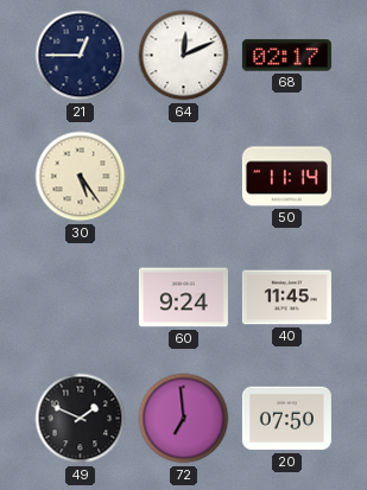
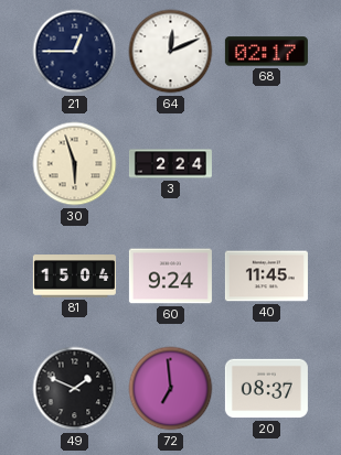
30: 5:24 -> 5:57
3: none -> 2:24
50: 11:14 -> none
81: none -> 15:04
20: 07:50 -> 08:37
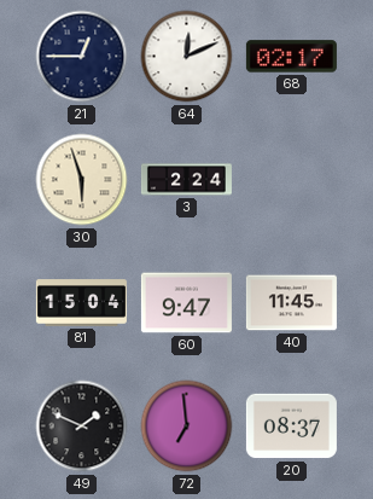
60: 9:24 -> 9:47
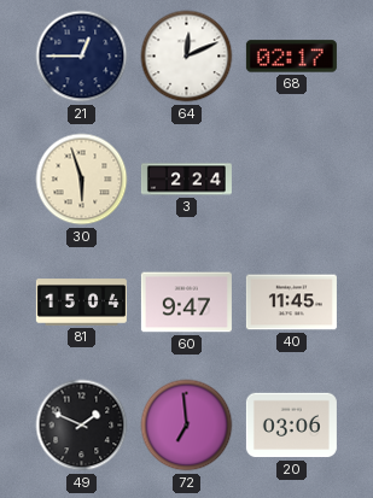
20: 08:37 -> 03:06
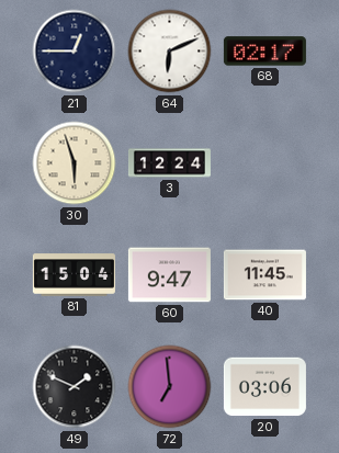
64: 12:11 -> 6:11
3: 2:24 -> 12:24
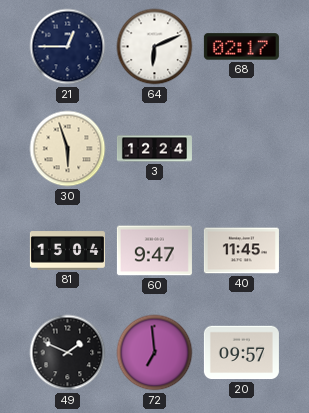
20: 03:06 -> 09:57
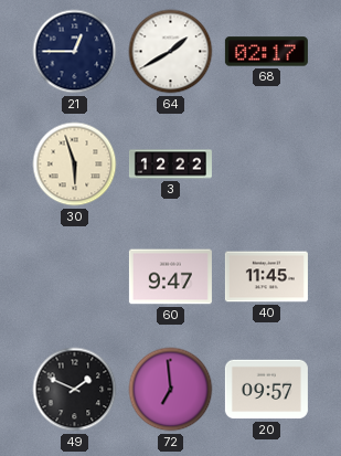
64: 6:11 -> 1:40
3: 12:24 -> 12:22
81: 15:04 -> none
